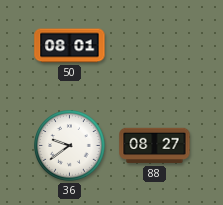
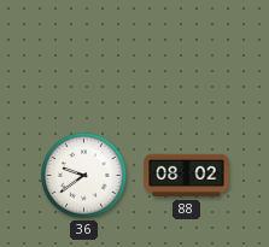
50: 08:01 -> none
88: 08:27 -> 08:02
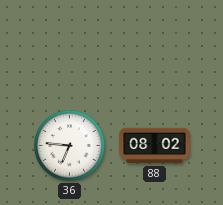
36: 9:39 -> 6:46
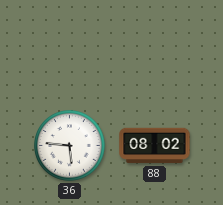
36: 6:46 -> 5:46
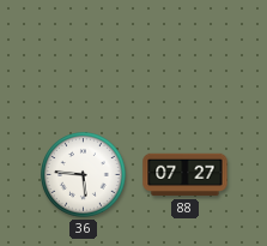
88: 08:02 -> 07:27
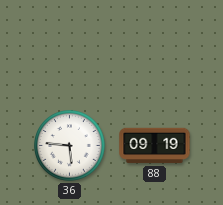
88: 07:27 -> 09:19
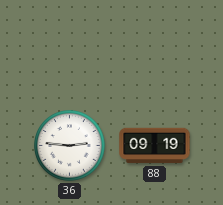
36: 5:46 -> 2:46
